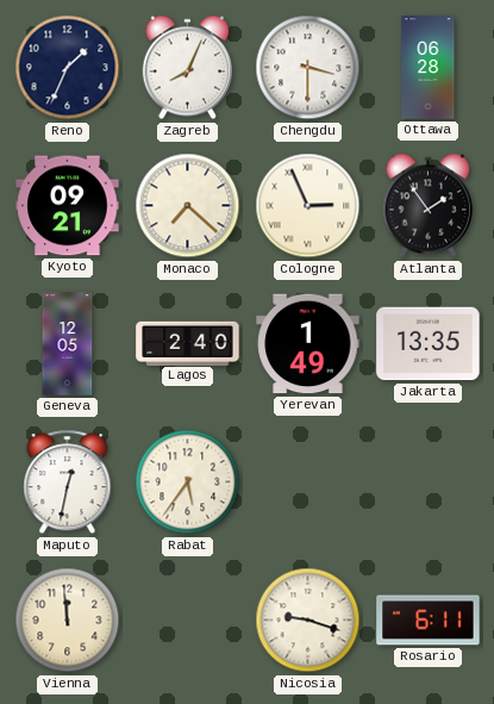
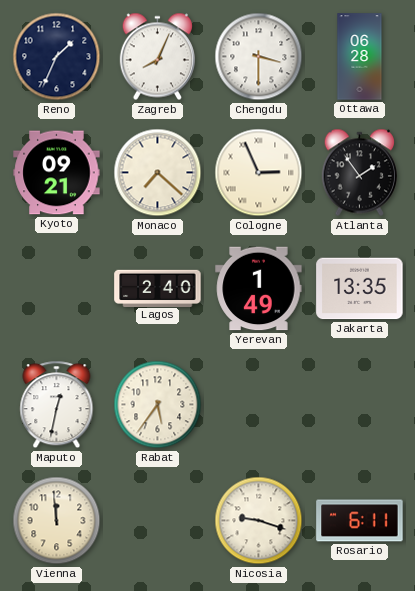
Geneva: 12:05 -> none
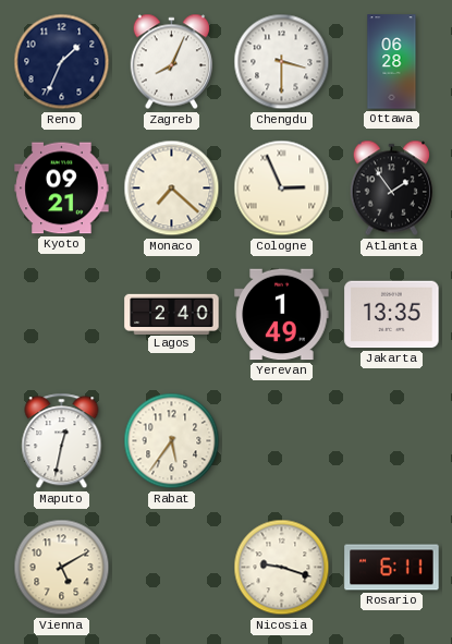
Vienna: 11:59 -> 5:10
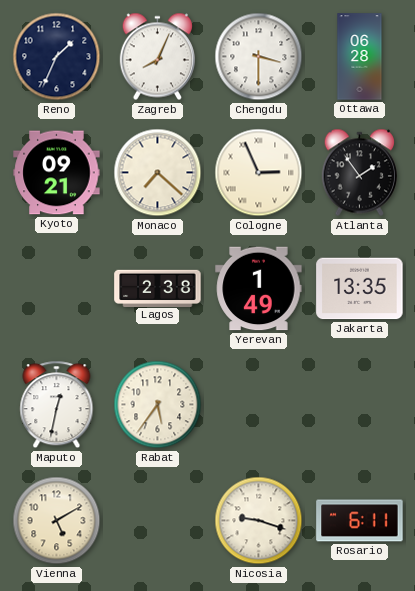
Lagos: 2:40 -> 2:38
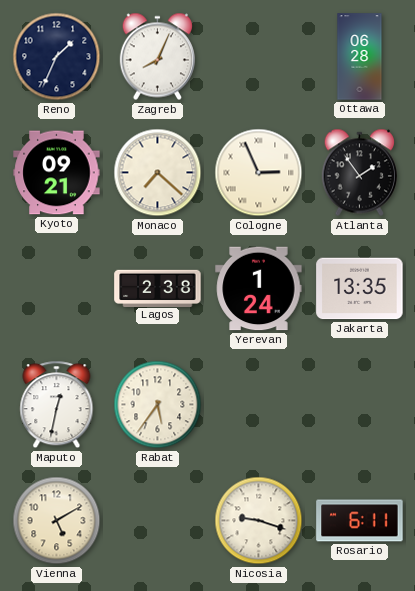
Chengdu: 3:30 -> none
Yerevan: 1:49 -> 1:24
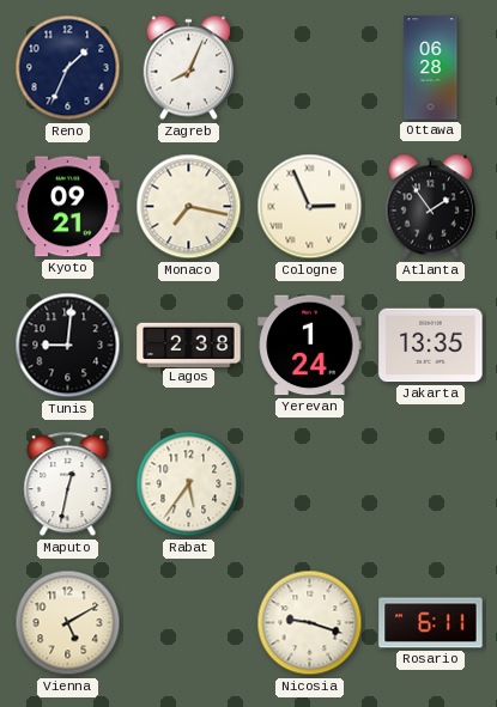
Monaco: 7:22 -> 7:17
Tunis: none -> 9:01
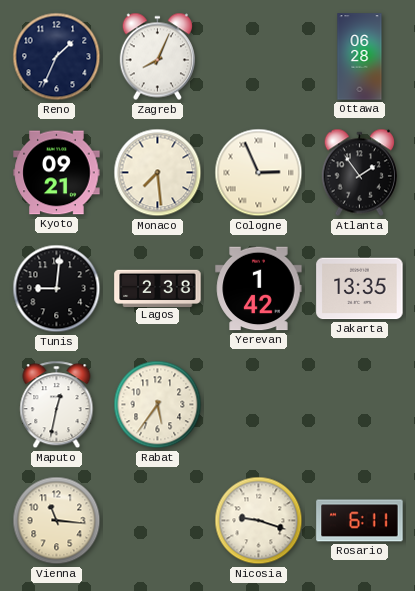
Monaco: 7:17 -> 7:29
Yerevan: 1:24 -> 1:42
Vienna: 5:10 -> 11:16
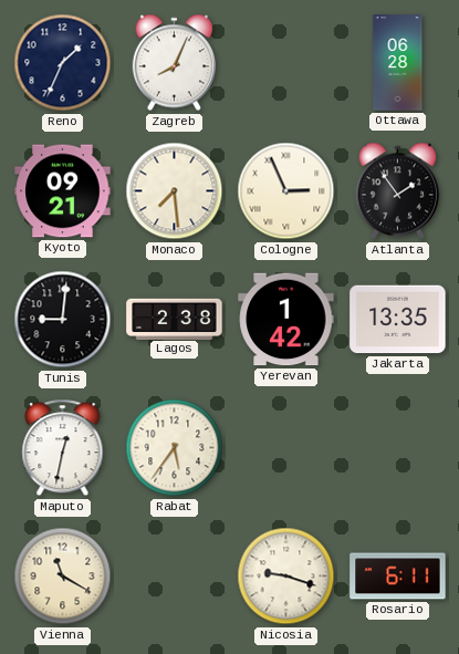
Vienna: 11:16 -> 11:20
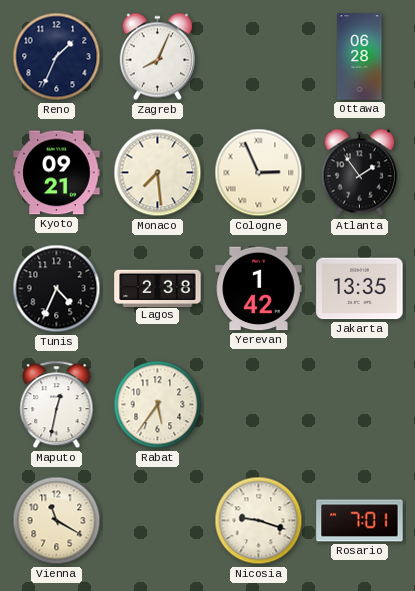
Tunis: 9:01 -> 4:34
Rosario: 6:11 -> 7:01
